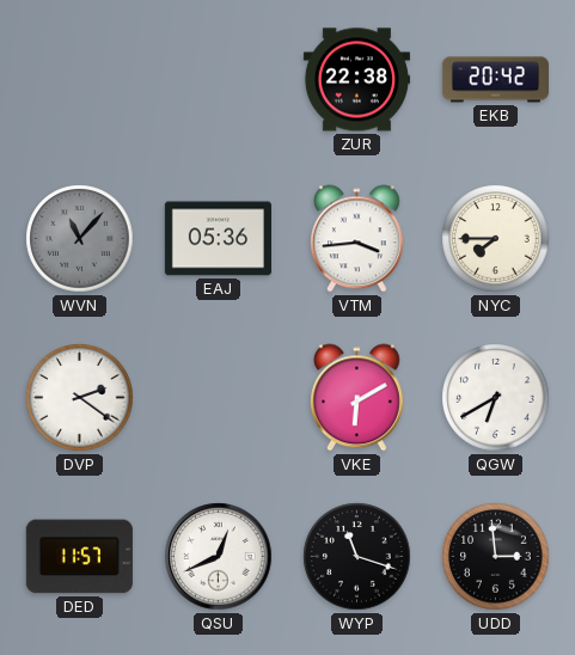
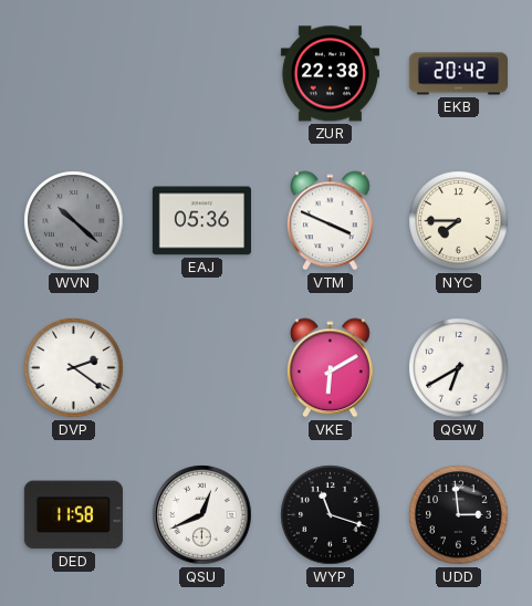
WVN: 11:07 -> 10:22
VTM: 3:44 -> 3:49
DED: 11:57 -> 11:58
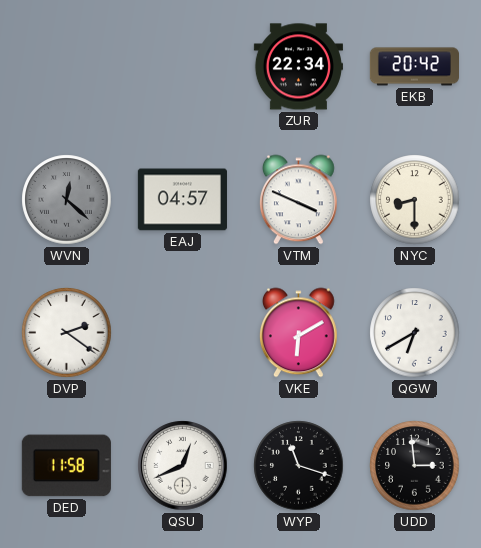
ZUR: 22:38 -> 22:34
WVN: 10:22 -> 12:22
EAJ: 05:36 -> 04:57
NYC: 7:45 -> 8:30
